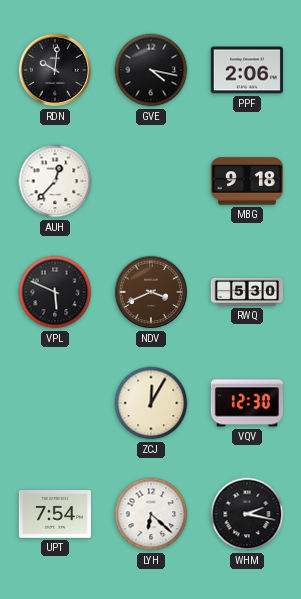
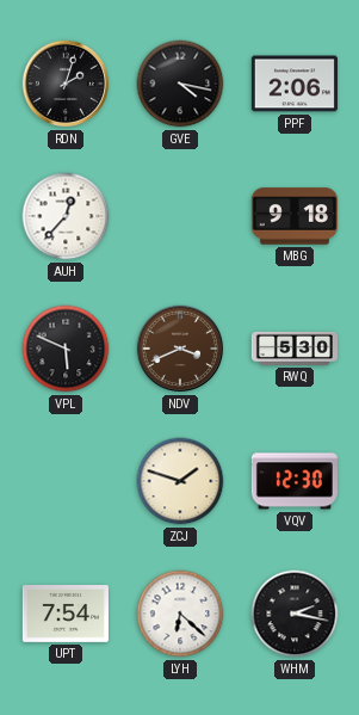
RDN: 10:01 -> 2:03
ZCJ: 12:05 -> 1:48
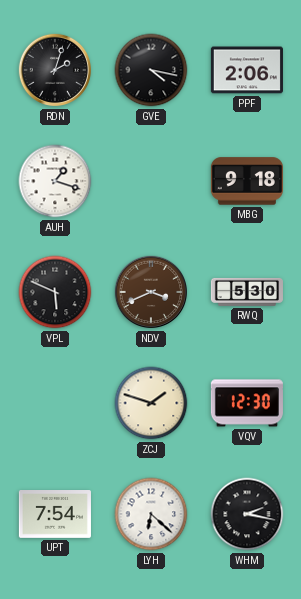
AUH: 12:37 -> 1:18
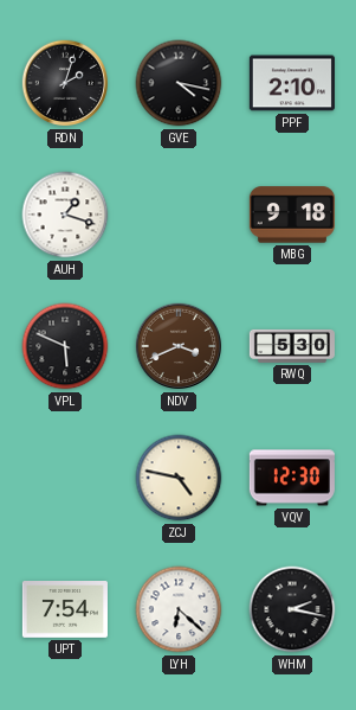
PPF: 2:06 -> 2:10
ZCJ: 1:48 -> 4:47
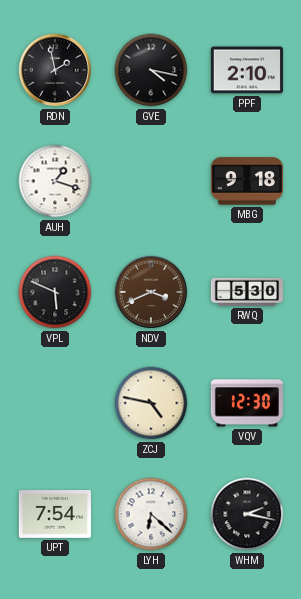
RDN: 2:03 -> 1:58
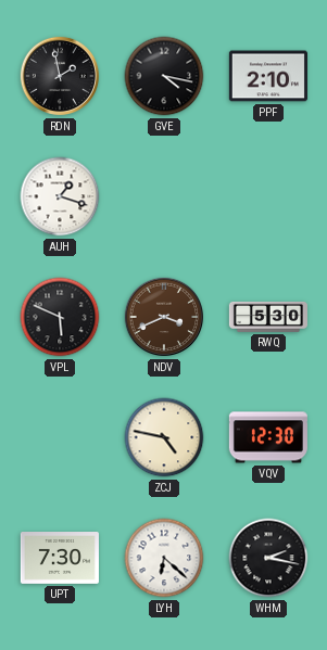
MBG: 9:18 -> none
UPT: 7:54 -> 7:30
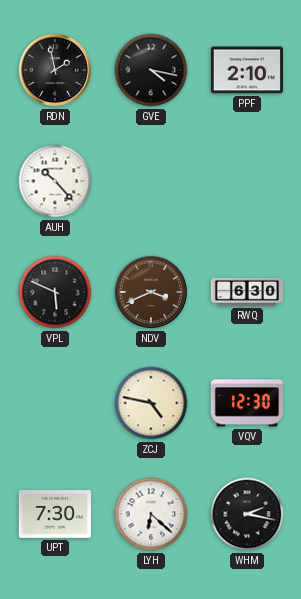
AUH: 1:18 -> 10:23
RWQ: 5:30 -> 6:30
